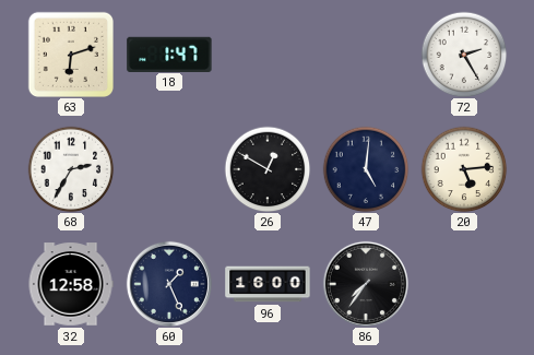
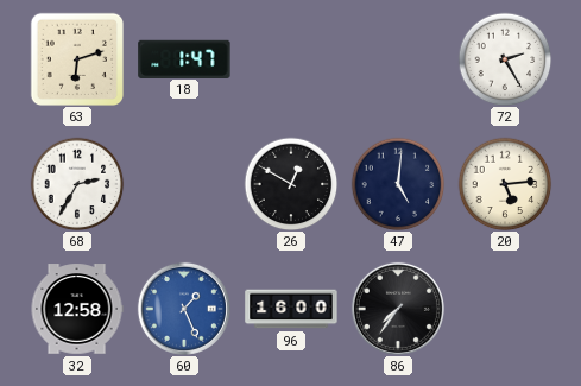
60 dial: navy -> blue
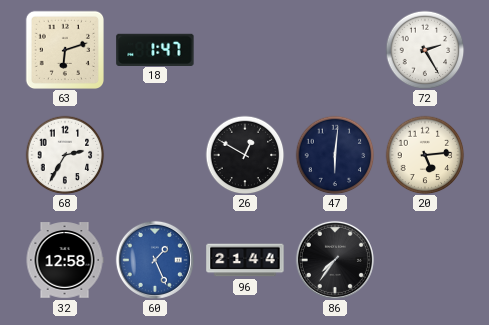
47: 5:01 -> 6:01
96: 16:00 -> 21:44
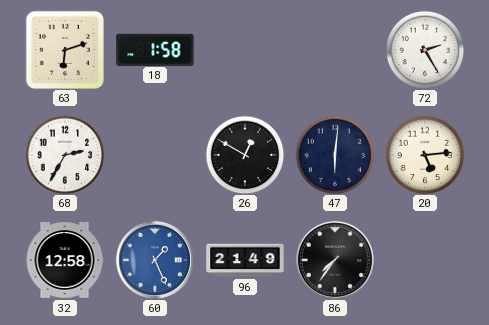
18: 1:47 -> 1:58
96: 21:44 -> 21:49
